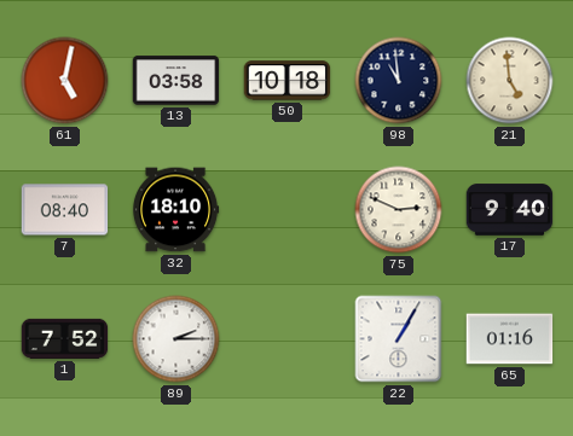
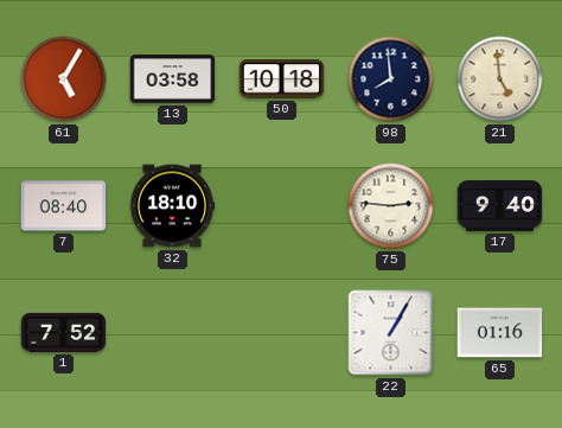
61: 5:02 -> 5:05
98: 10:59 -> 7:59
75: 2:49 -> 2:46
89: 2:15 -> none
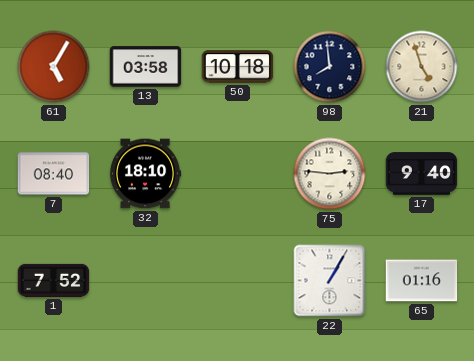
21: 4:59 -> 4:57
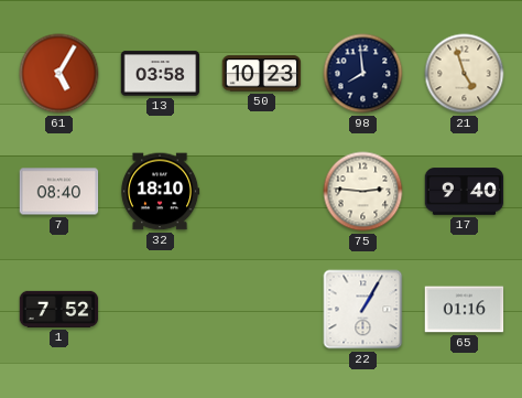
50: 10:18 -> 10:23
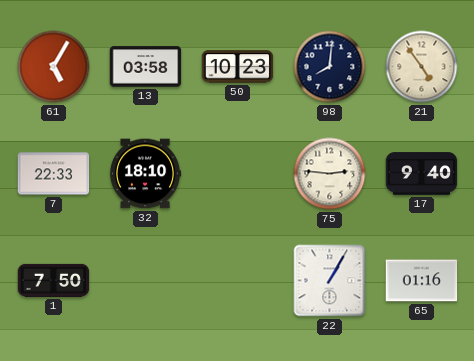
98: 7:59 -> 8:01
21: 4:57 -> 4:54
7: 08:40 -> 22:33
1: 7:52 -> 7:50
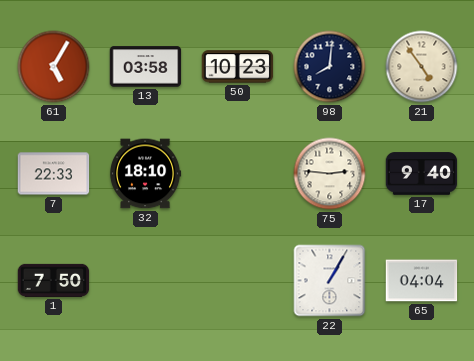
65: 01:16 -> 04:04
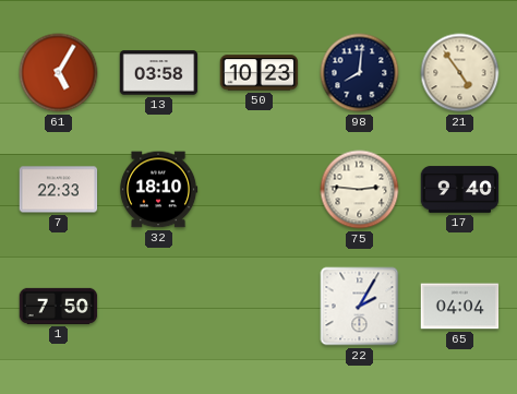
22: 1:05 -> 2:05
